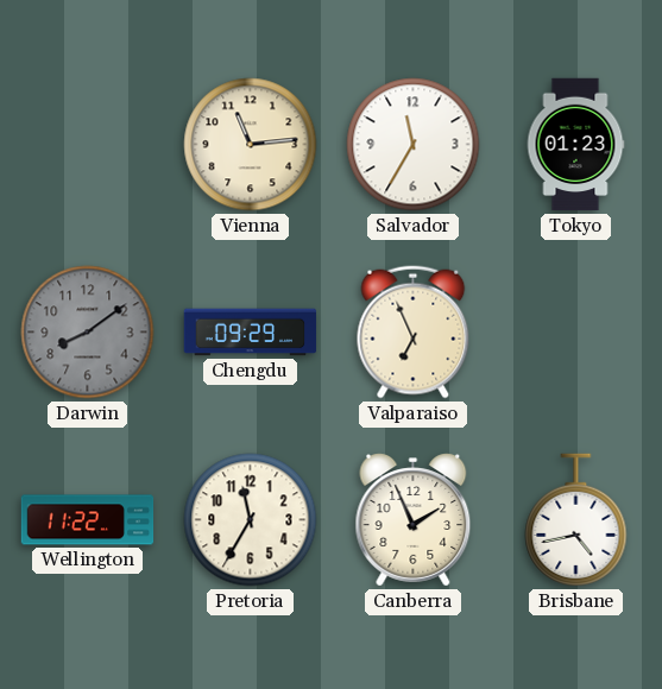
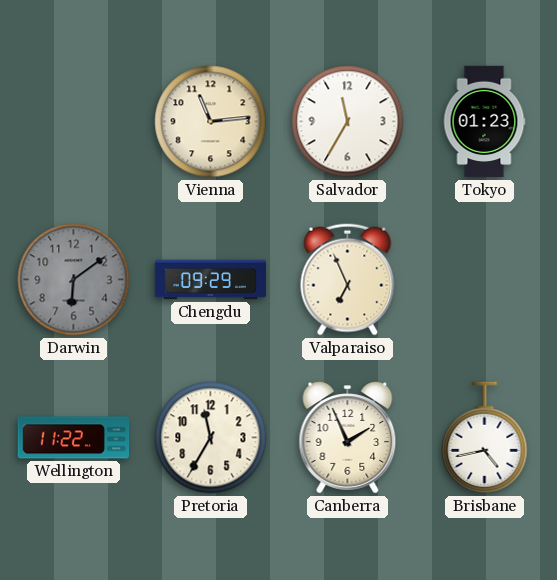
Darwin: 8:09 -> 6:09
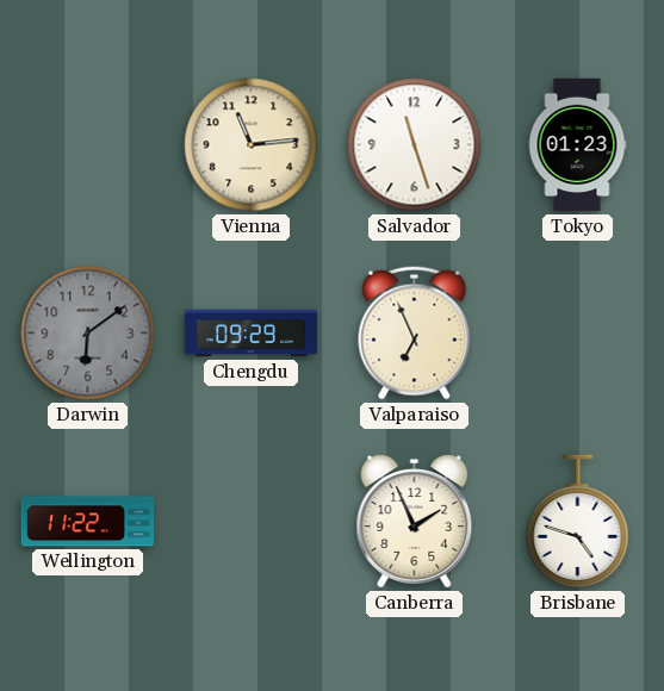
Salvador: 11:35 -> 11:27
Pretoria: 11:35 -> none
Brisbane: 4:43 -> 4:48
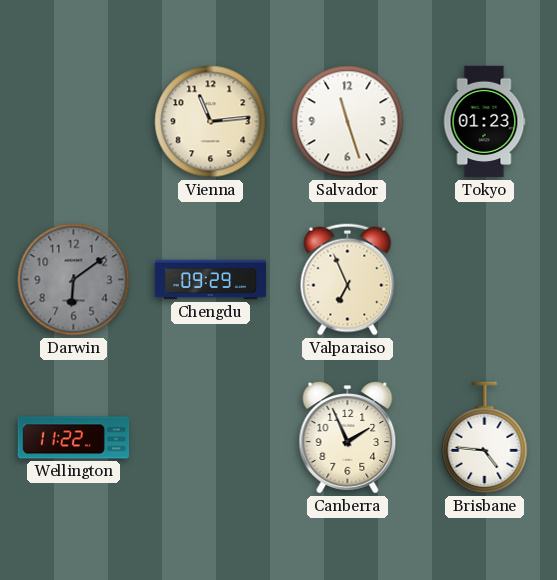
Brisbane: 4:48 -> 4:46
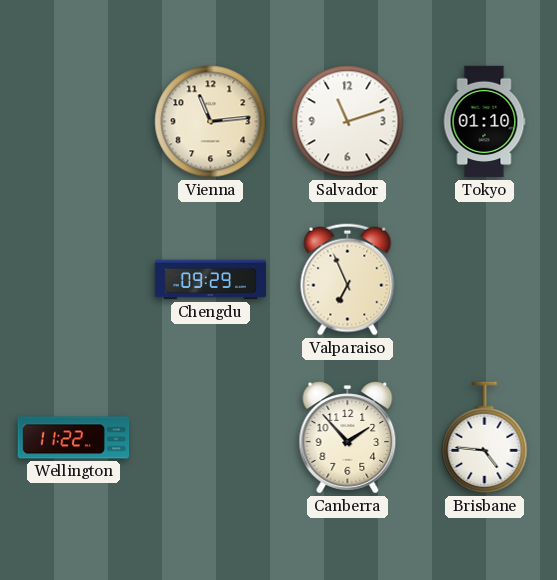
Salvador: 11:27 -> 11:12
Tokyo: 01:23 -> 01:10
Darwin: 6:09 -> none
Canberra: 1:56 -> 1:53
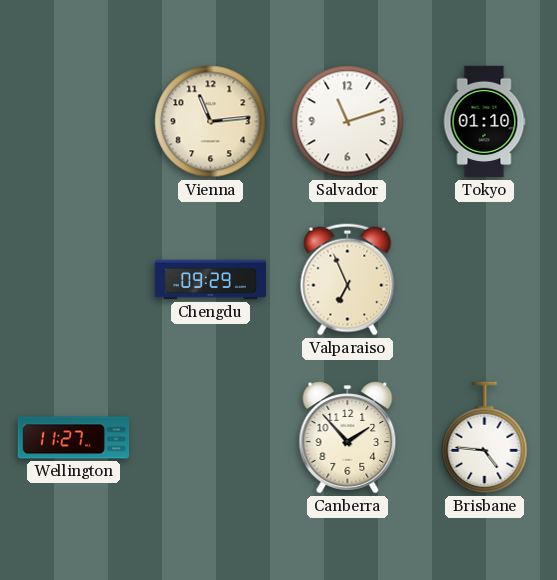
Wellington: 11:22 -> 11:27
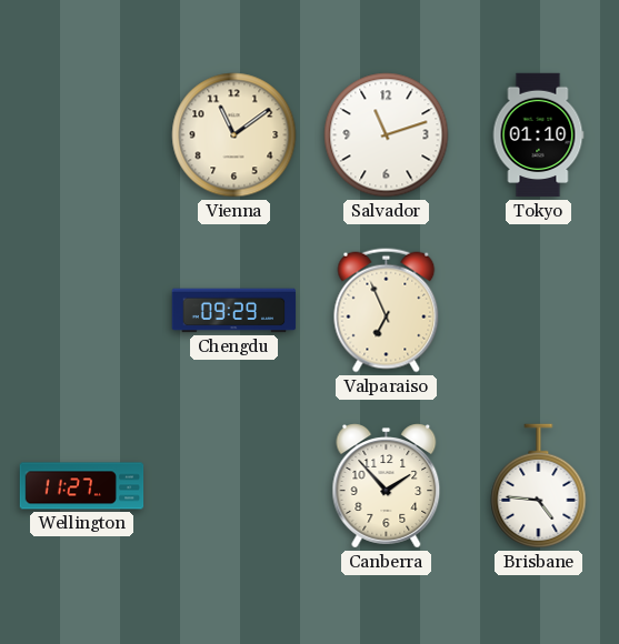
Vienna: 11:14 -> 11:09
